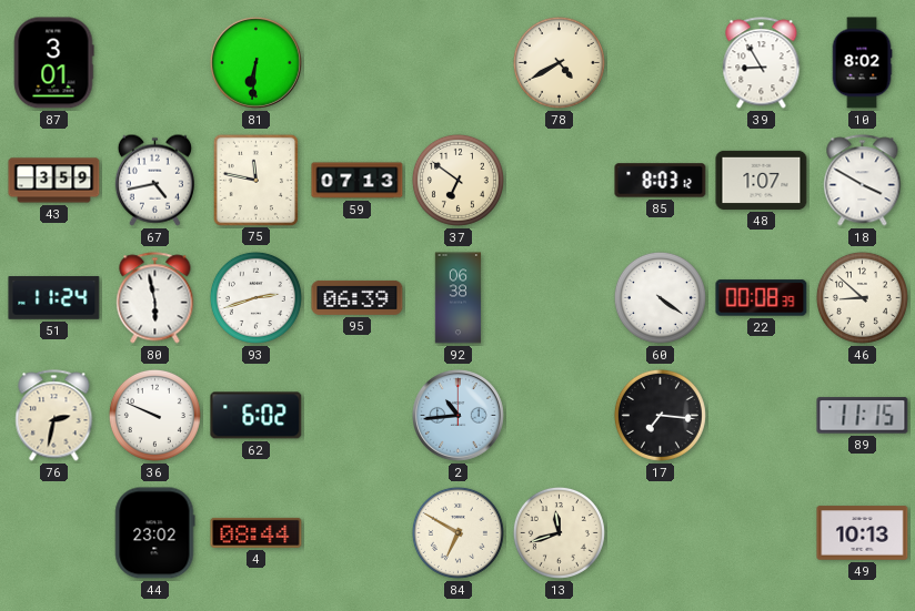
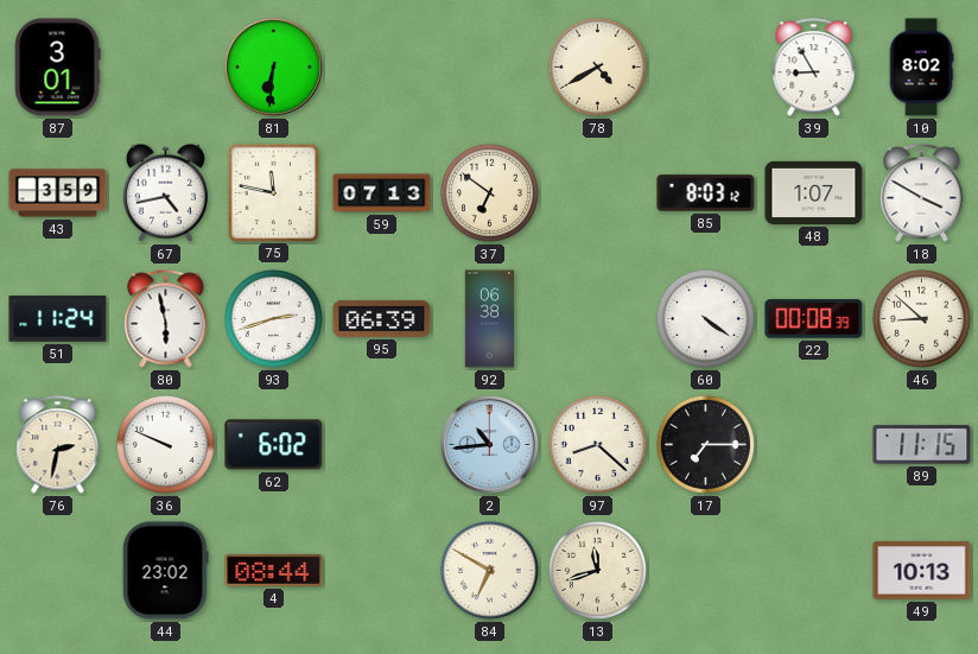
97: none -> 8:22
17: 7:16 -> 7:15
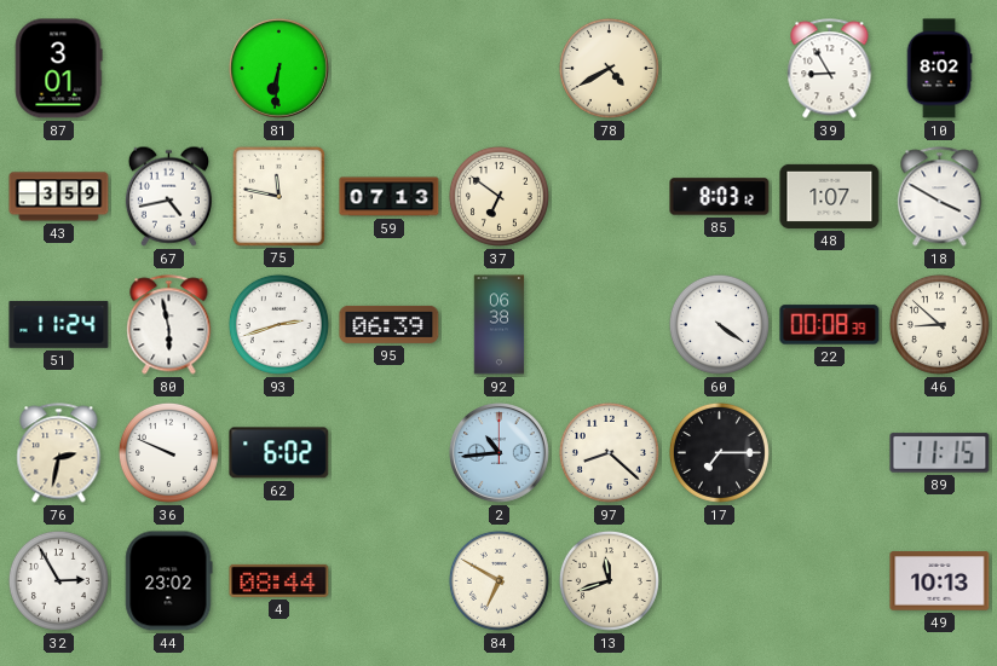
32: none -> 2:55
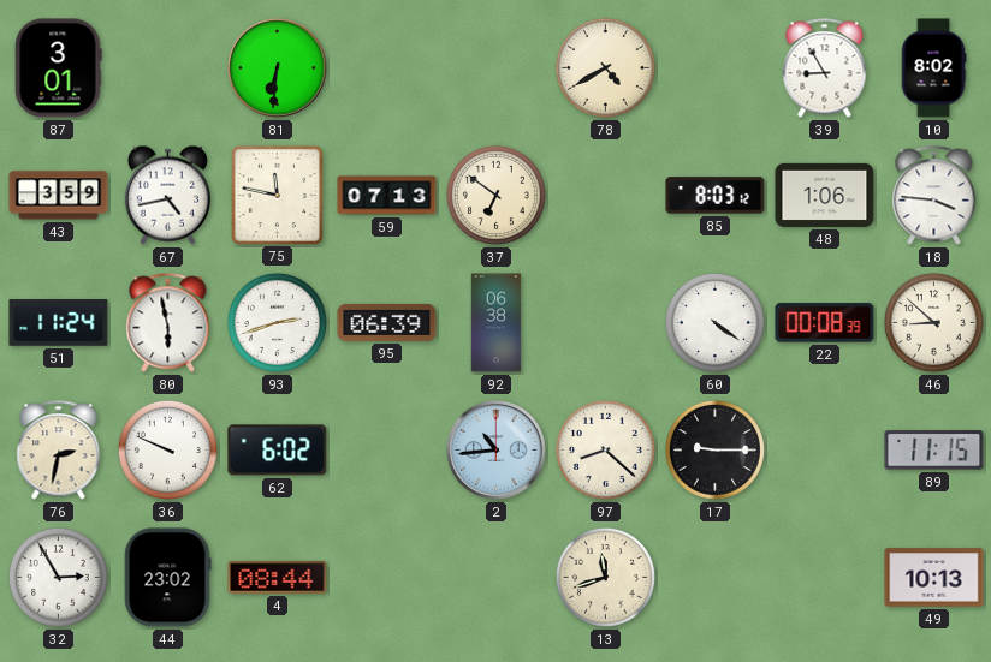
48: 1:07 -> 1:06
18: 3:50 -> 3:46
17: 7:15 -> 9:15
84: 6:50 -> none
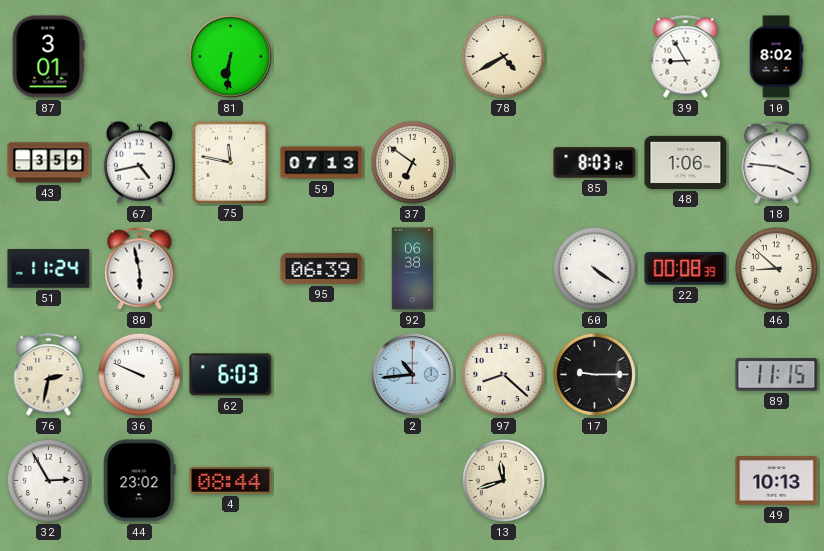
93: 2:42 -> none
62: 6:02 -> 6:03
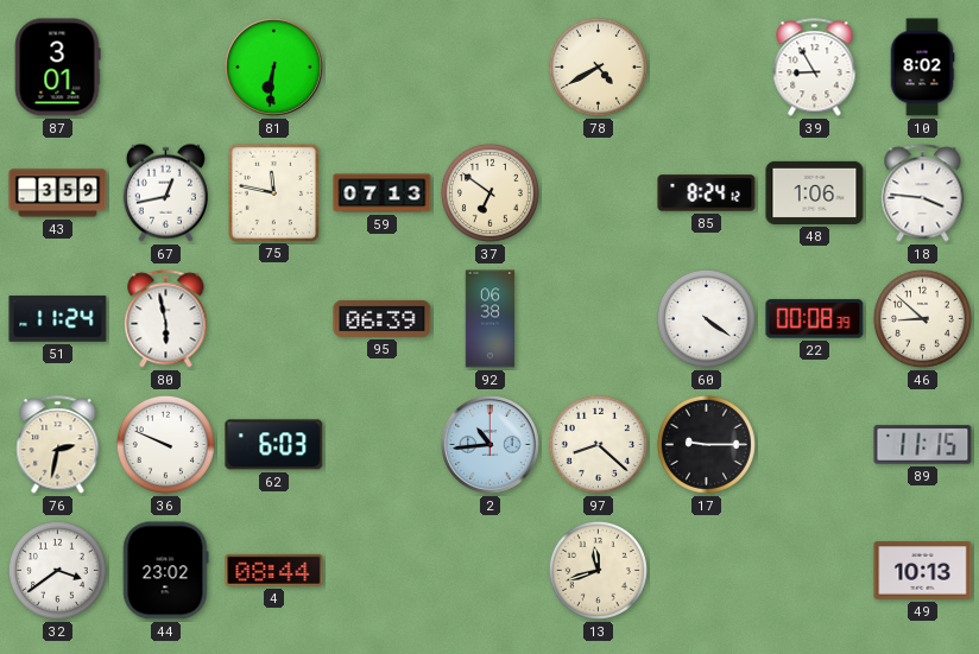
67: 4:43 -> 12:43
85: 8:03 -> 8:24
32: 2:55 -> 3:39
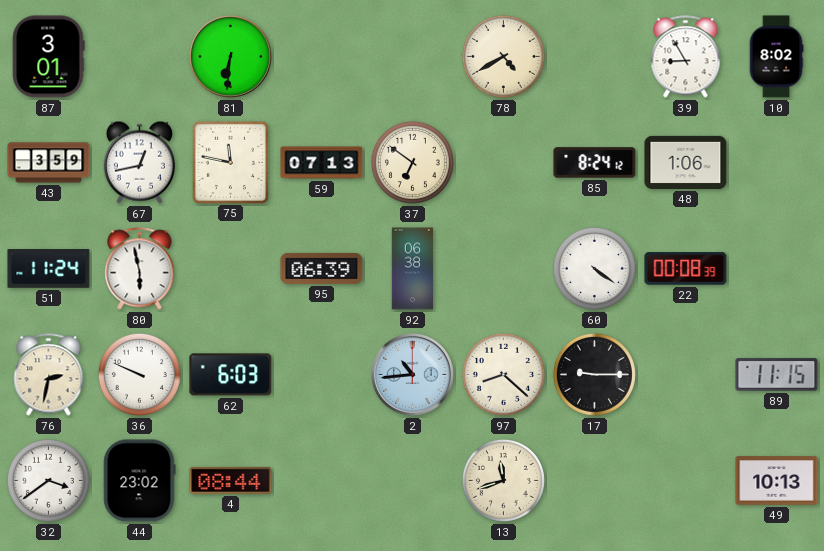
18: 3:46 -> none
46: 8:52 -> none
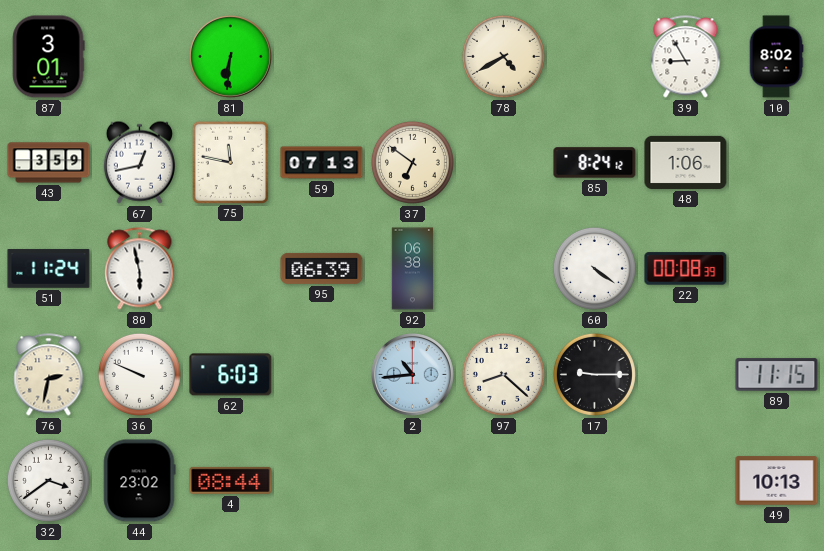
13: 11:42 -> none
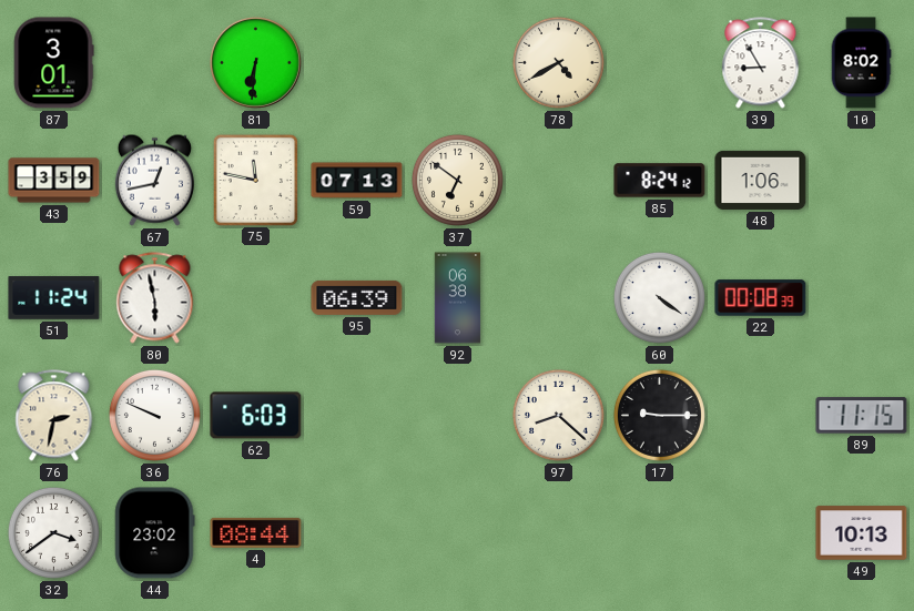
2: 10:44 -> none
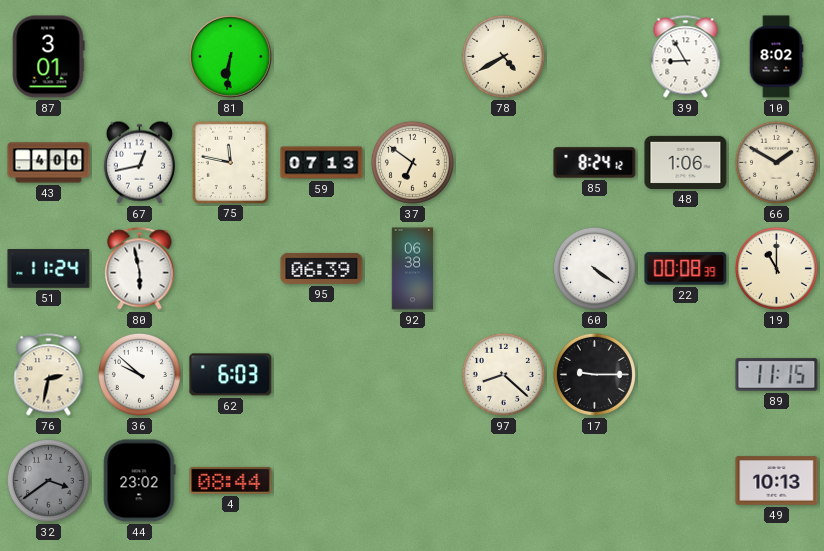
43: 3:59 -> 4:00
66: none -> 1:50
19: none -> 11:00
36: 9:49 -> 9:52
32 dial: white -> grey
